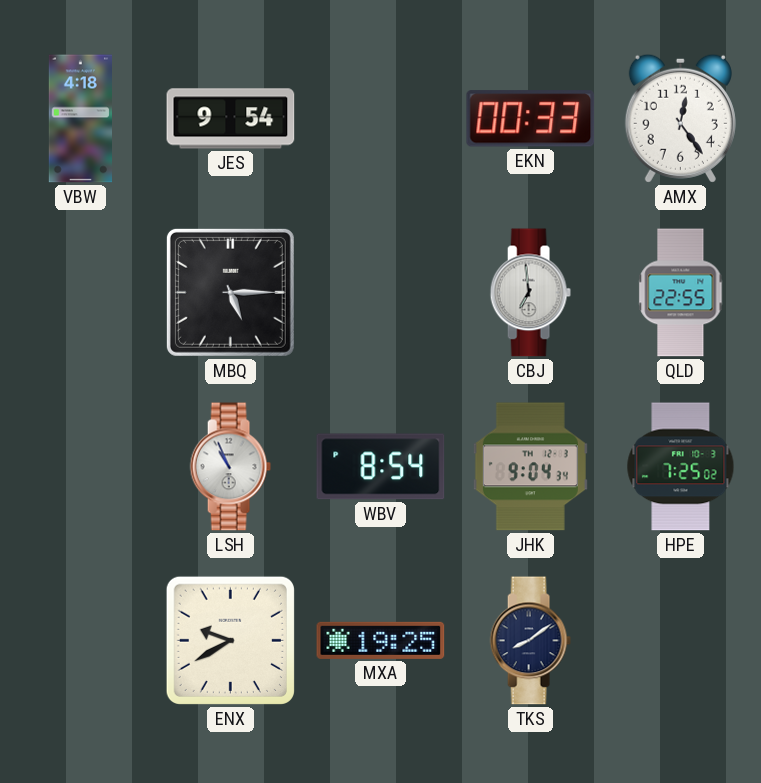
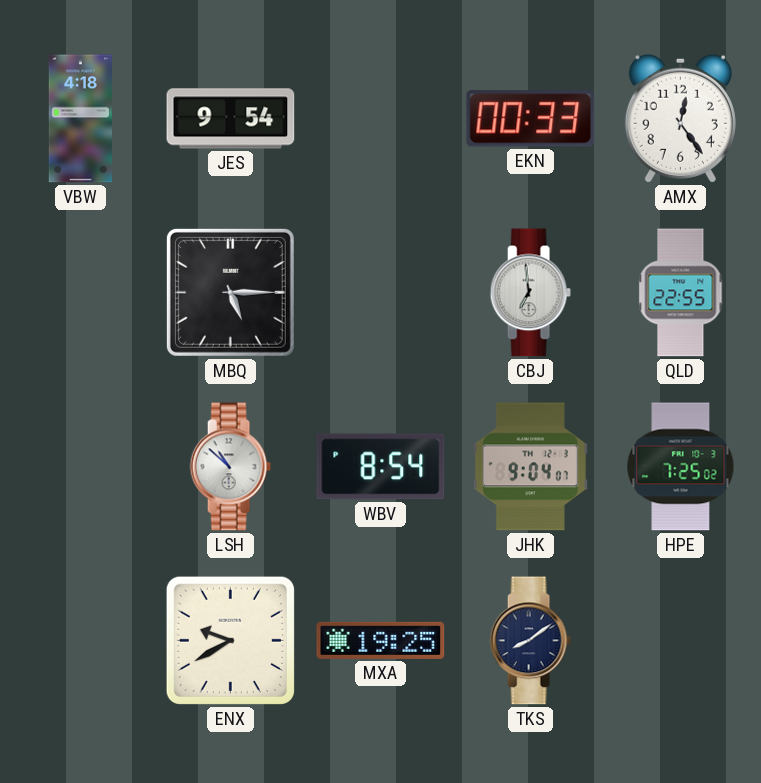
LSH: 10:56 -> 10:52
JHK: 9:04:34 -> 9:04:07
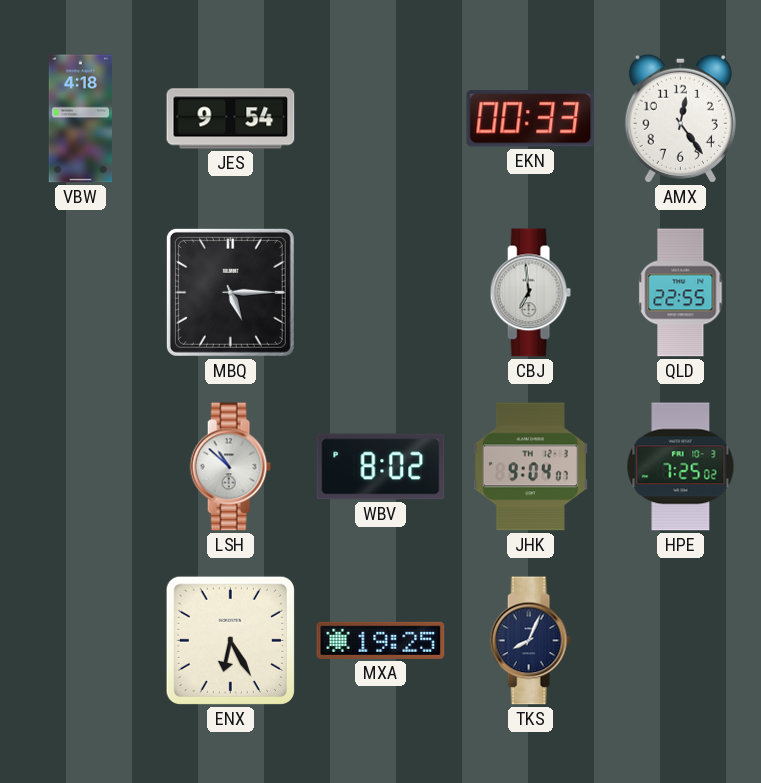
WBV: 8:54 -> 8:02
ENX: 9:40 -> 6:25
TKS: 8:09 -> 8:04
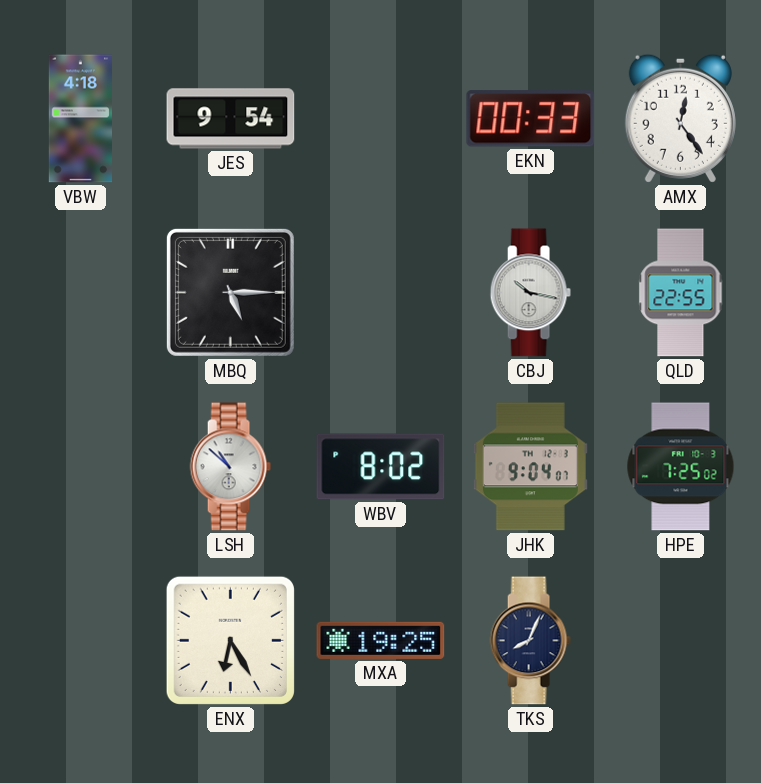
CBJ: 6:59 -> 10:17
